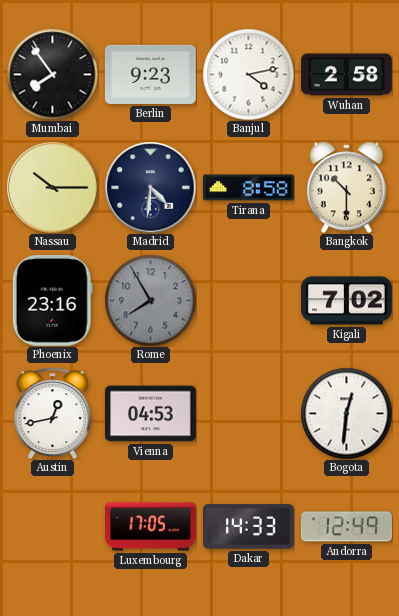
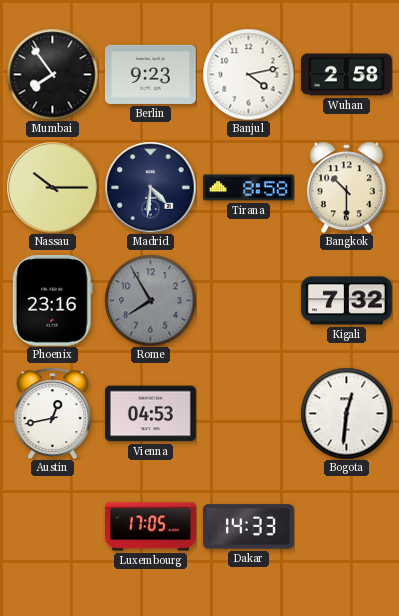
Kigali: 7:02 -> 7:32
Andorra: 12:49 -> none
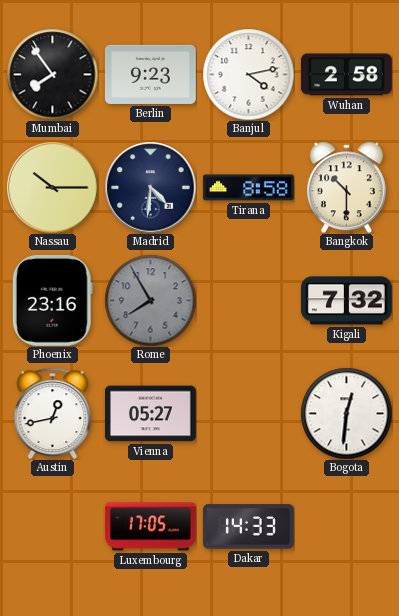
Vienna: 04:53 -> 05:27
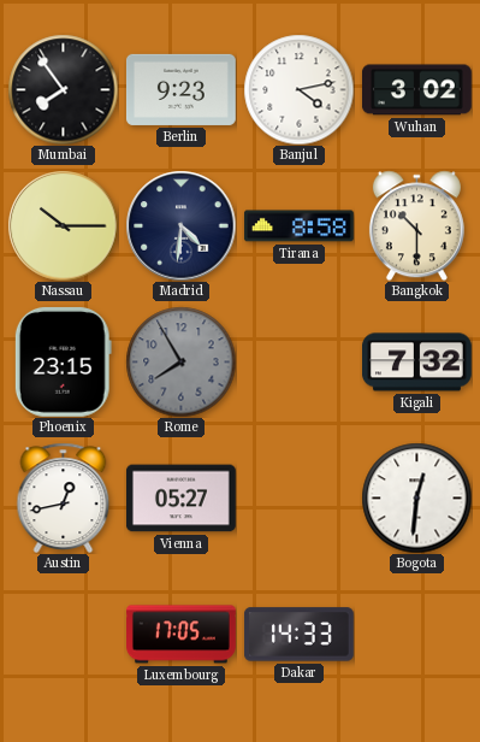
Wuhan: 2:58 -> 3:02
Phoenix: 23:16 -> 23:15
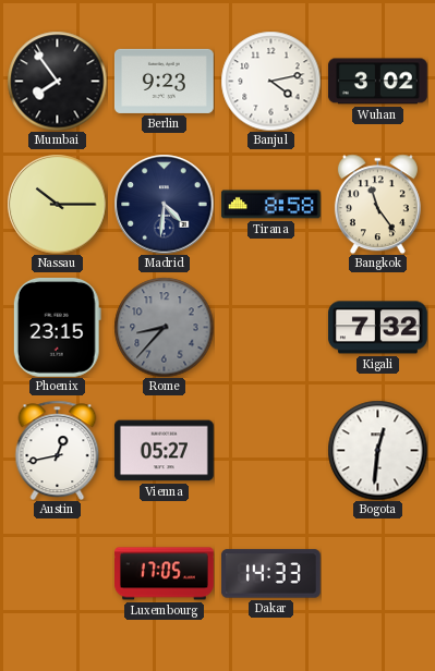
Bangkok: 10:30 -> 11:24
Rome: 7:55 -> 8:37
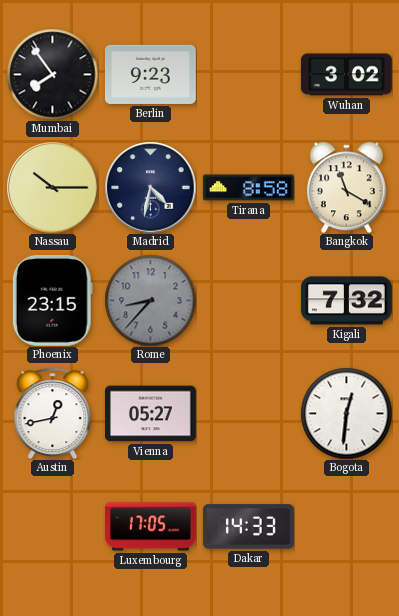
Banjul: 4:13 -> none
Madrid: 4:31 -> 4:32
Bangkok: 11:24 -> 11:20
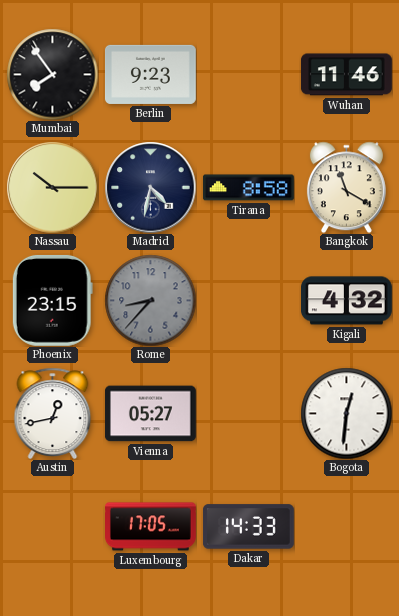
Wuhan: 3:02 -> 11:46
Kigali: 7:32 -> 4:32
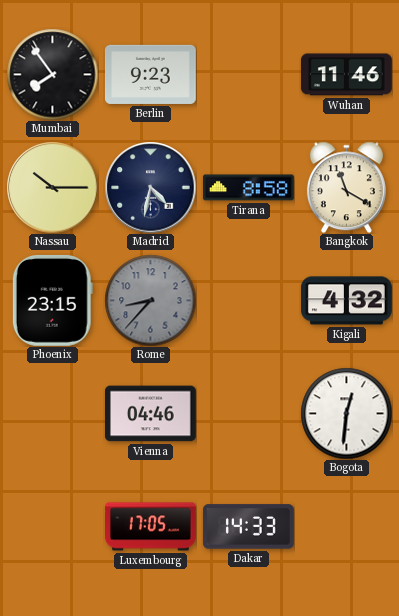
Austin: 12:43 -> none
Vienna: 05:27 -> 04:46
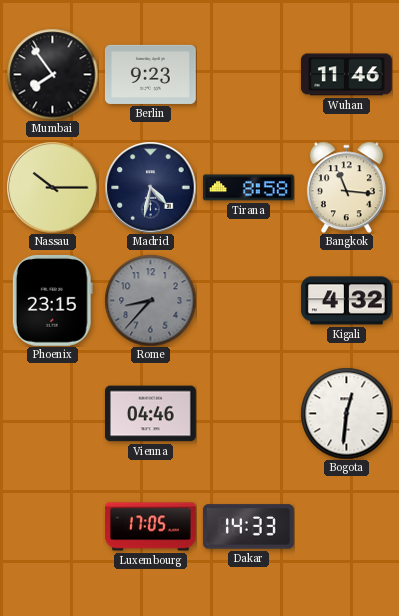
Bangkok: 11:20 -> 11:16
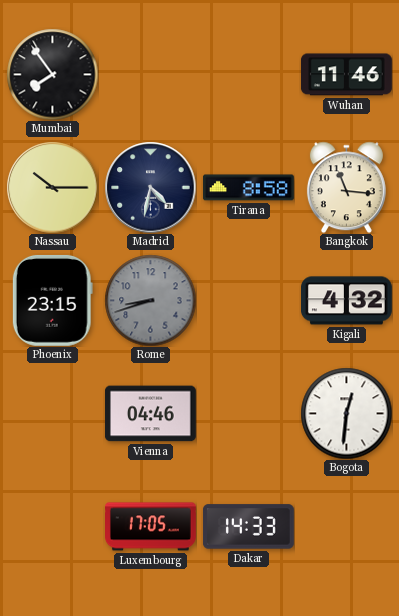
Berlin: 9:23 -> none
Rome: 8:37 -> 8:42
